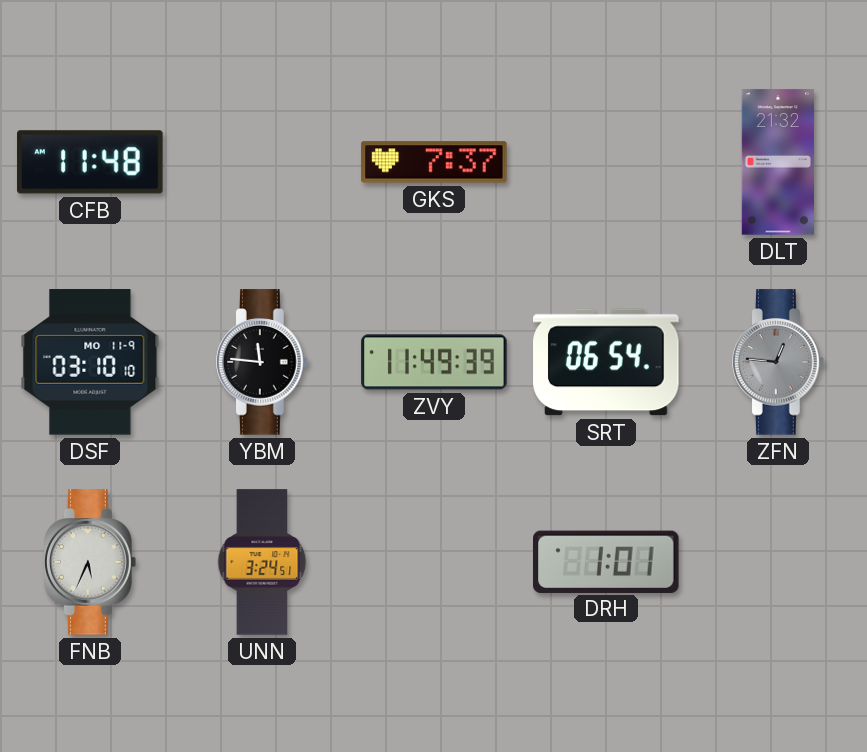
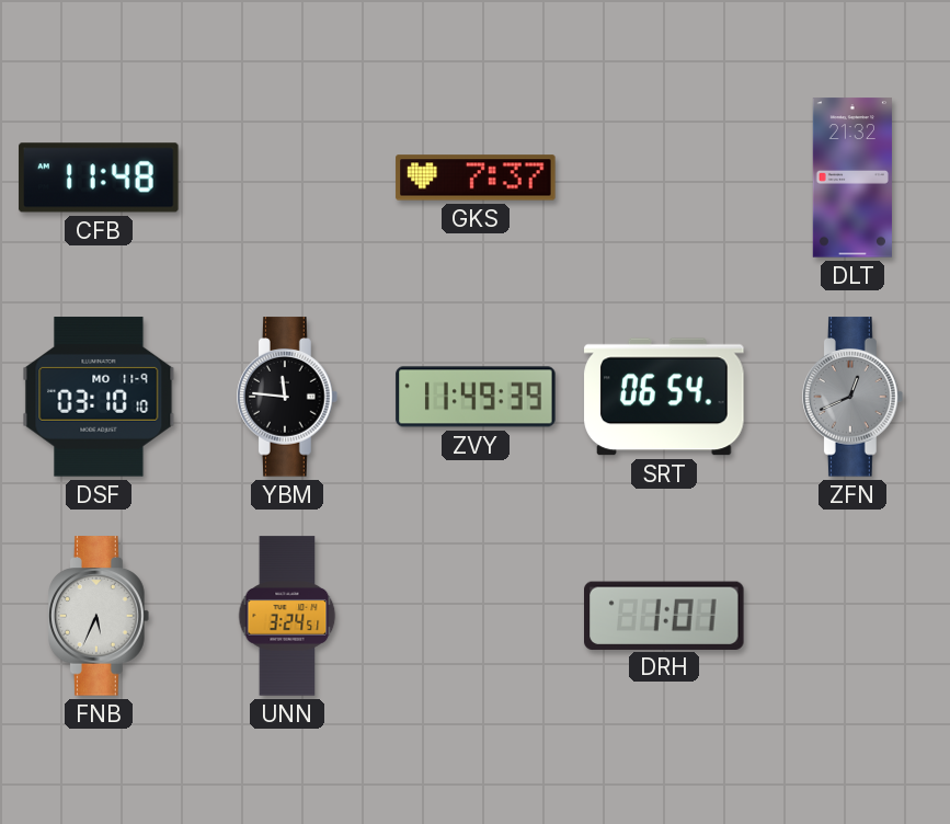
ZFN: 12:46 -> 12:41
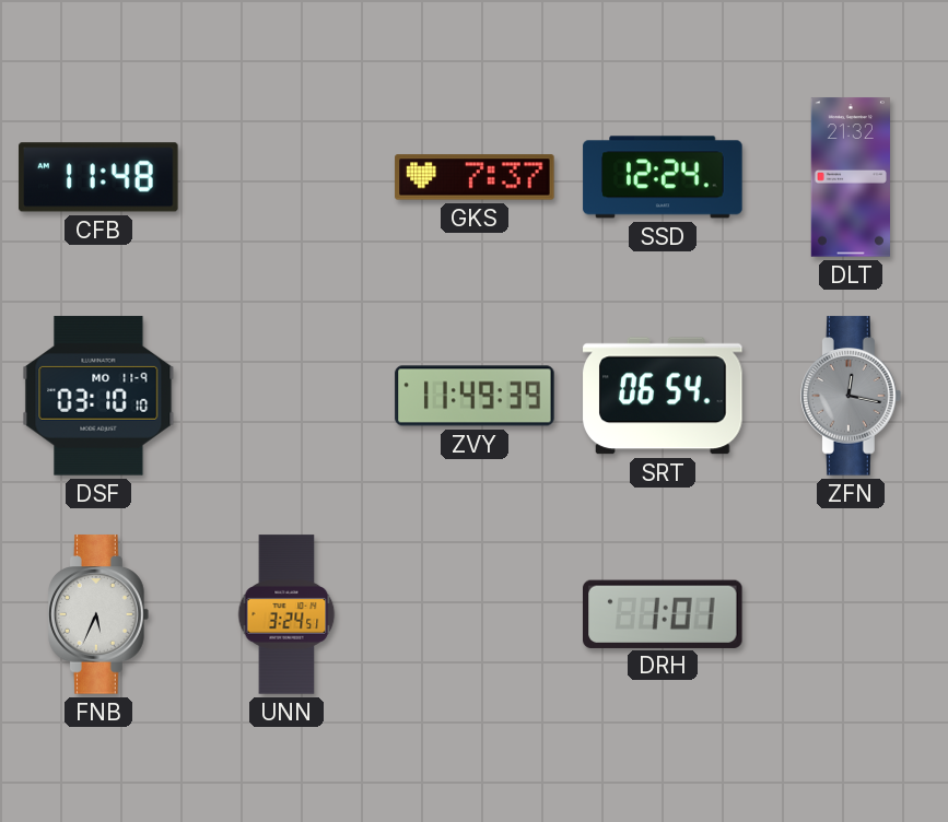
SSD: none -> 12:24
YBM: 11:46 -> none
ZFN: 12:41 -> 12:17
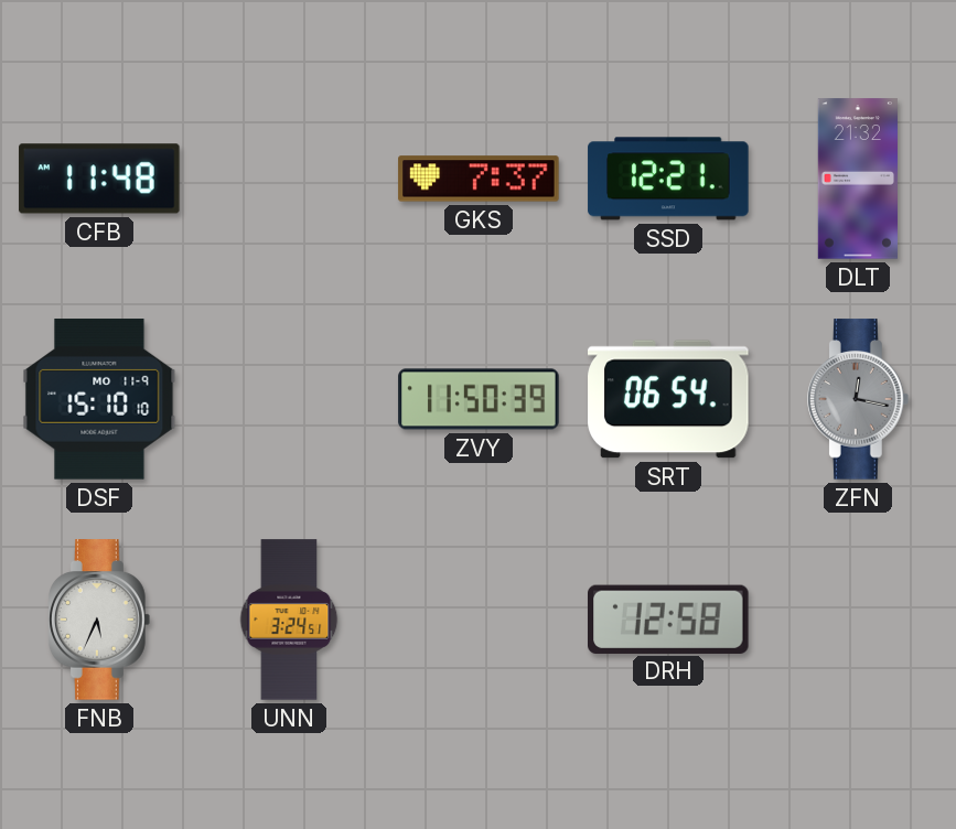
SSD: 12:24 -> 12:21
DSF: 03:10 -> 15:10
ZVY: 11:49 -> 11:50
DRH: 1:01 -> 12:58
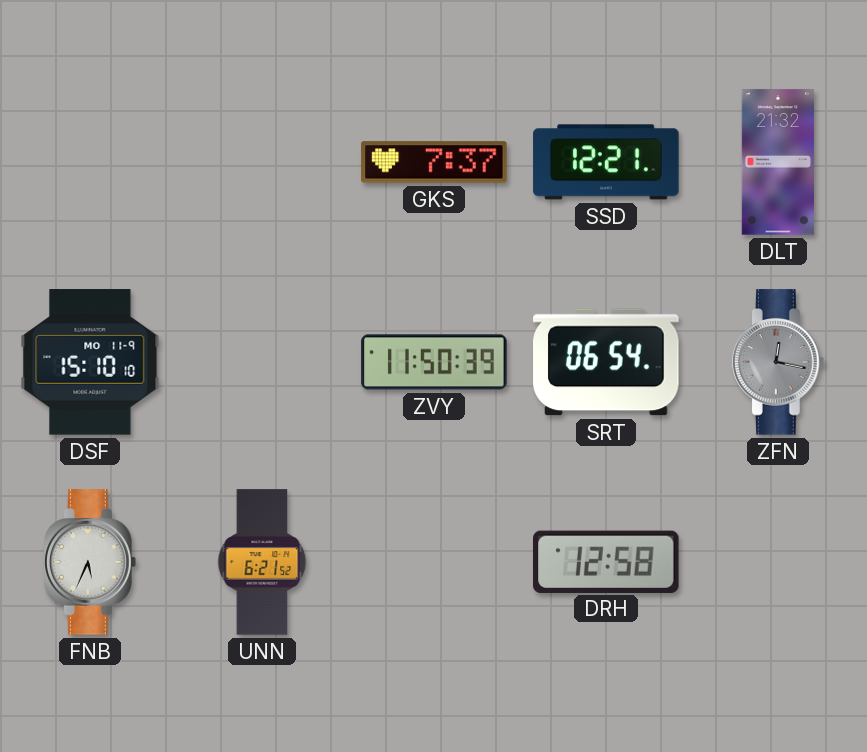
CFB: 11:48 -> none
UNN: 3:24 -> 6:21
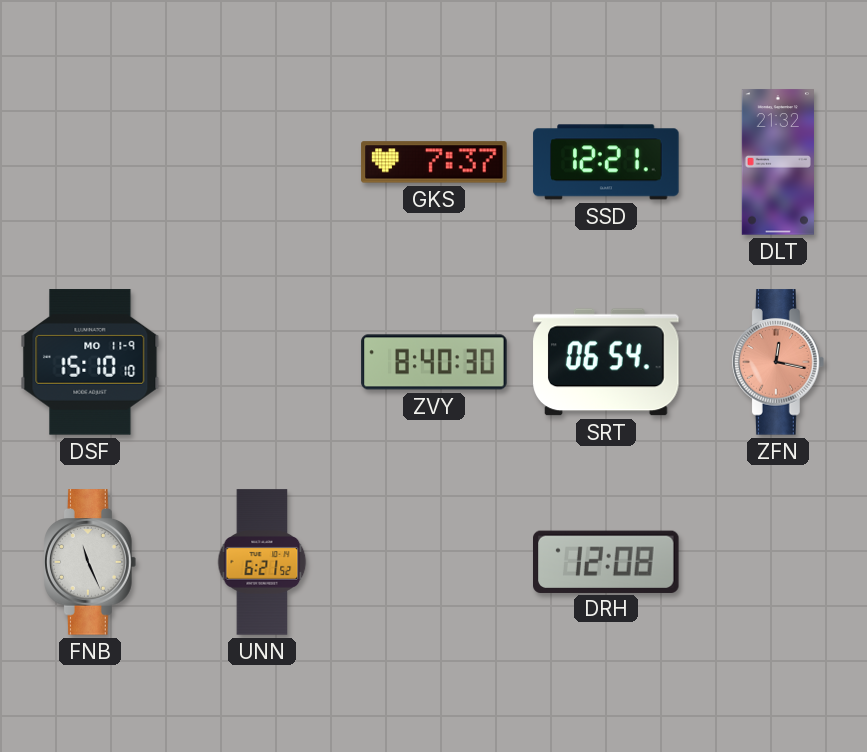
ZVY: 11:50 -> 8:40
ZFN dial: grey -> salmon
FNB: 5:34 -> 11:26
DRH: 12:58 -> 12:08
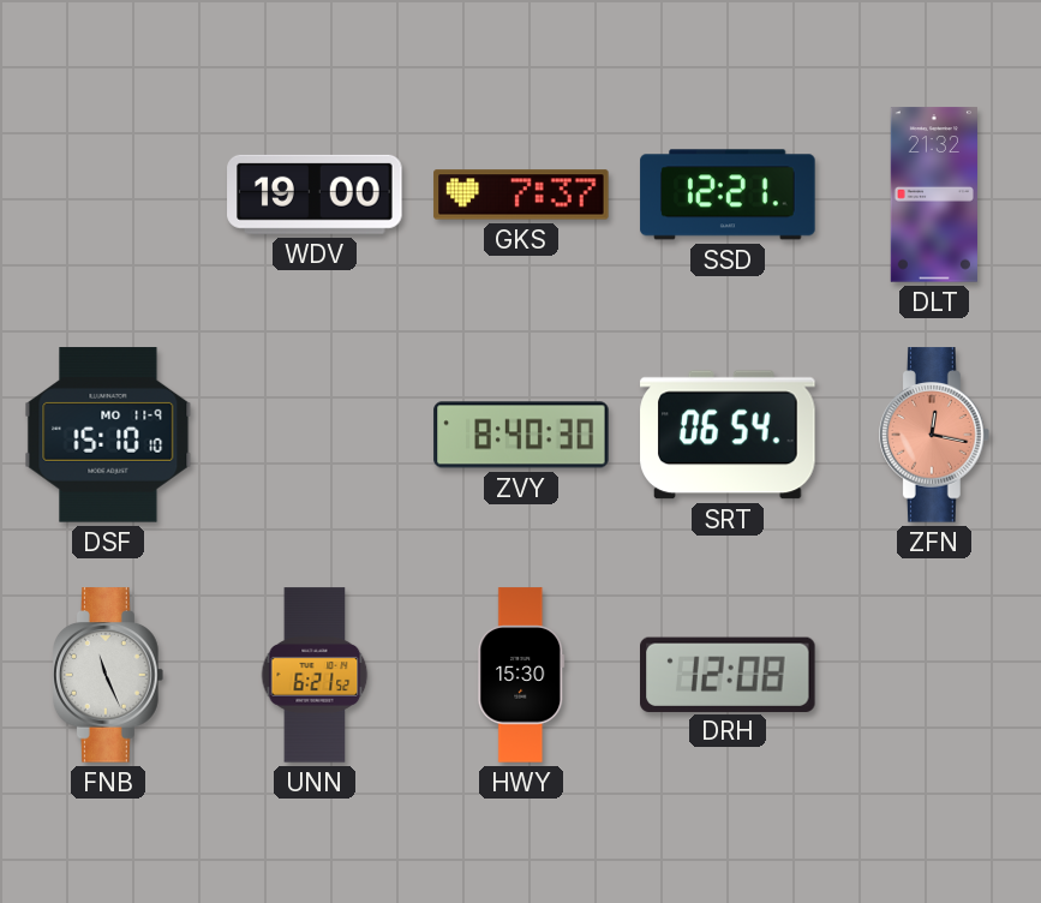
WDV: none -> 19:00
HWY: none -> 15:30
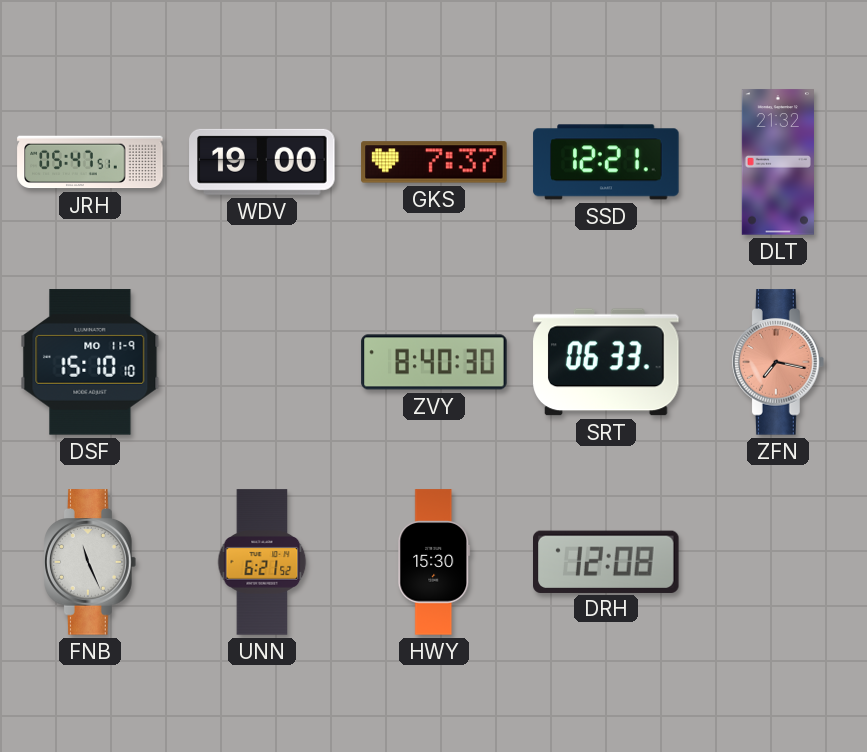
JRH: none -> 05:47
SRT: 06:54 -> 06:33
ZFN: 12:17 -> 7:17
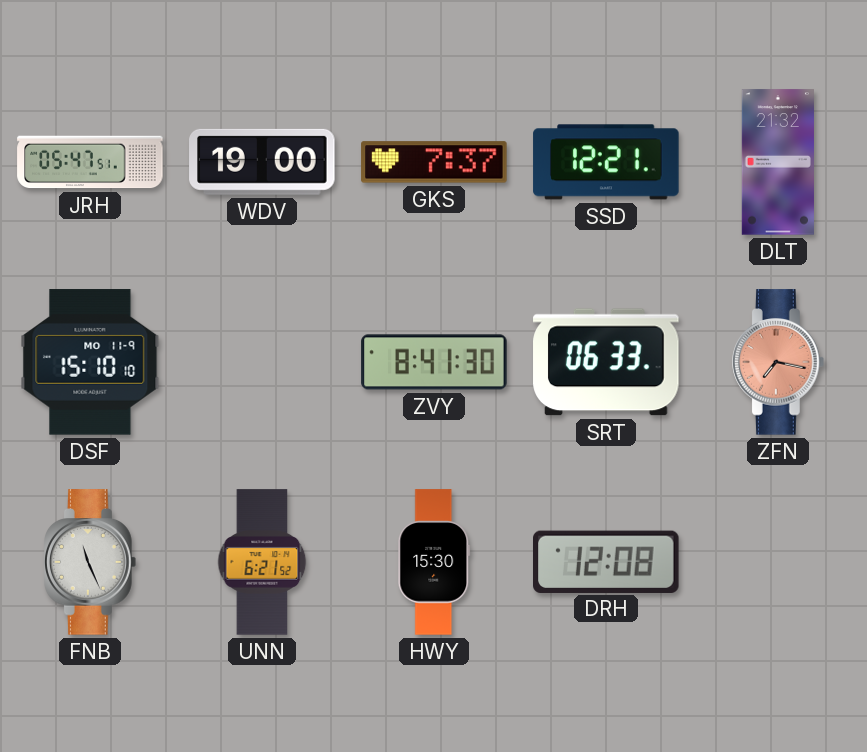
ZVY: 8:40 -> 8:41
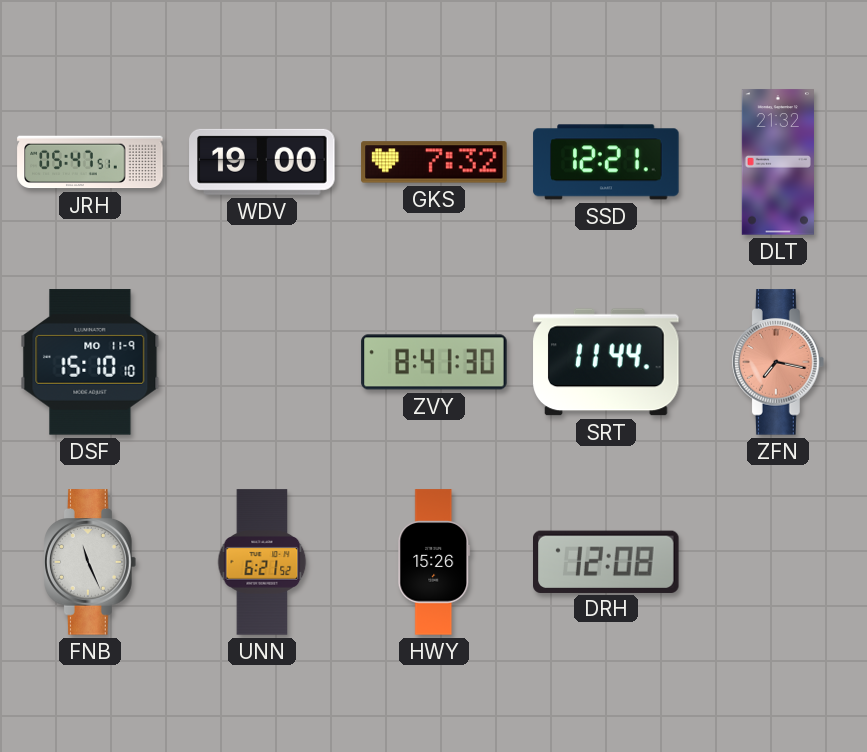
GKS: 7:37 -> 7:32
SRT: 06:33 -> 11:44
HWY: 15:30 -> 15:26
